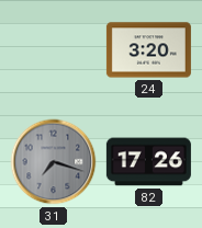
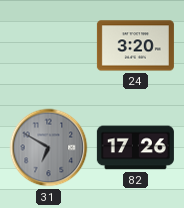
31: 7:18 -> 6:50
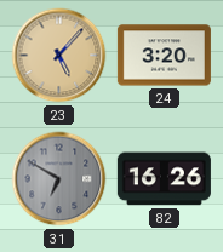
23: none -> 5:07
82: 17:26 -> 16:26
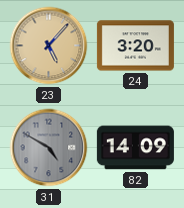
31: 6:50 -> 4:50
82: 16:26 -> 14:09
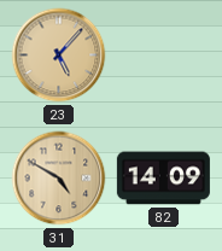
24: 3:20 -> none
31 dial: grey -> champagne
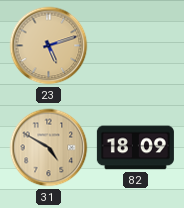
23: 5:07 -> 5:12
82: 14:09 -> 18:09
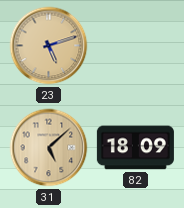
31: 4:50 -> 5:08
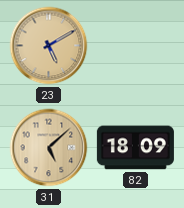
23: 5:12 -> 5:10
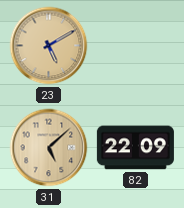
82: 18:09 -> 22:09
